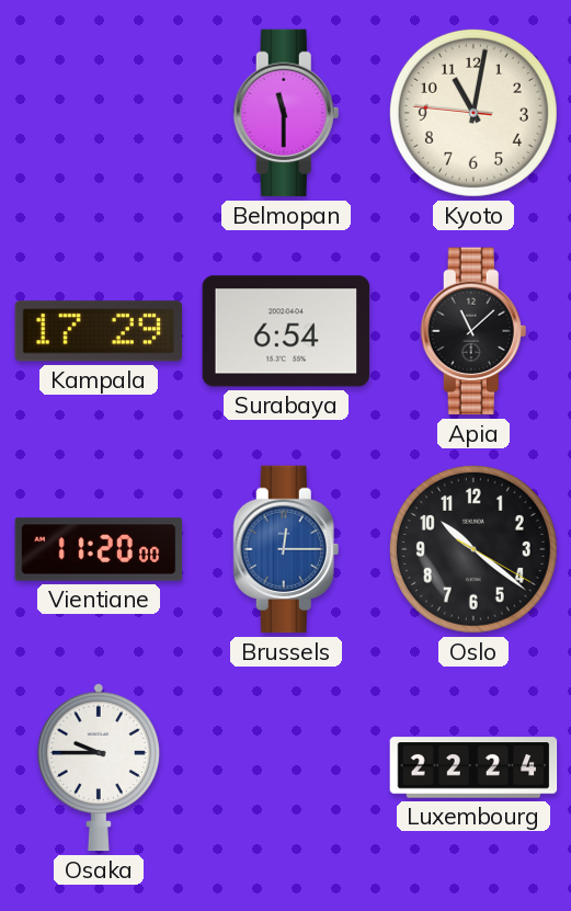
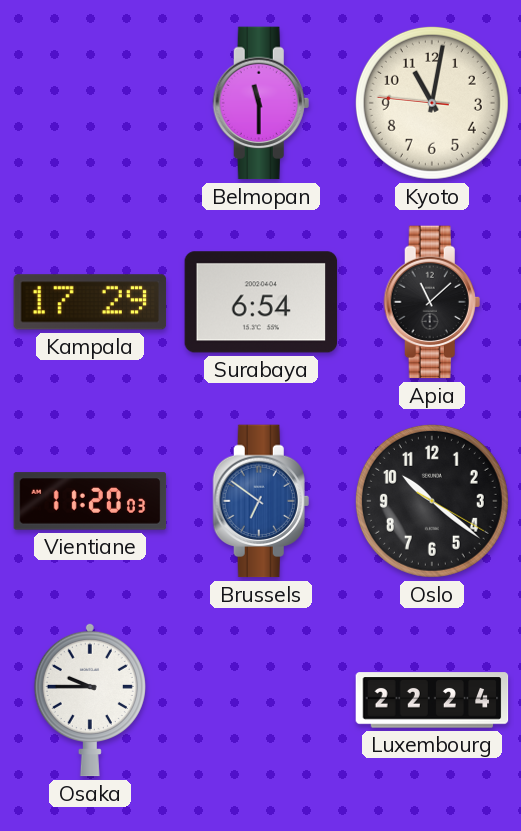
Vientiane: 11:20:00 -> 11:20:03
Brussels: 12:15 -> 6:51
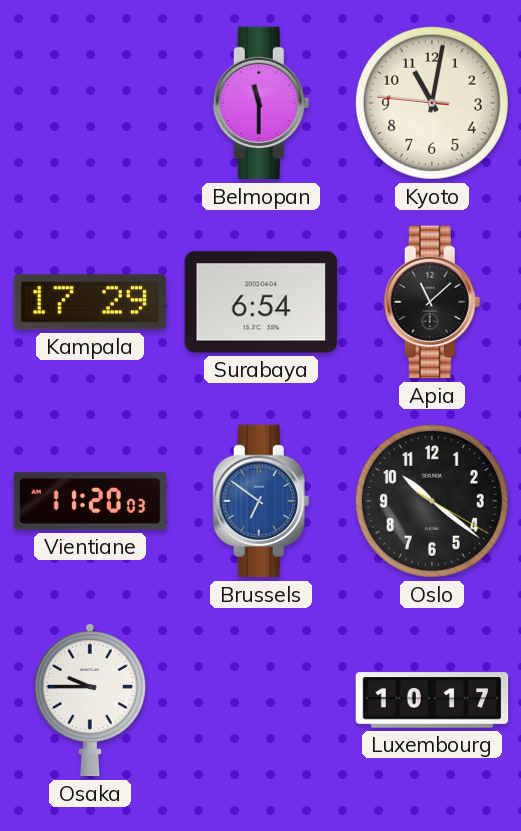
Luxembourg: 22:24 -> 10:17
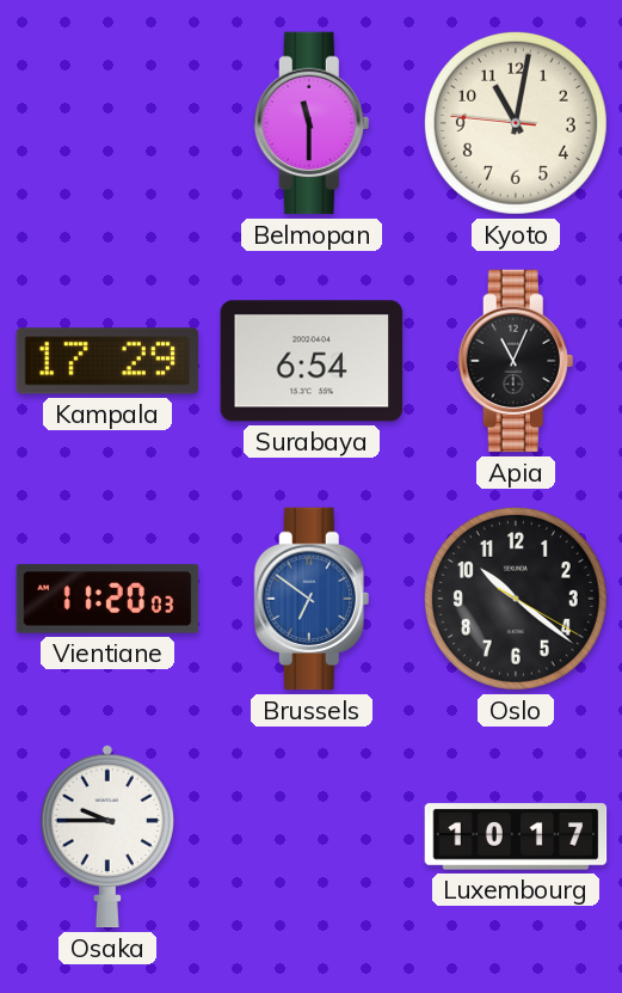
Apia: 11:08 -> 11:04
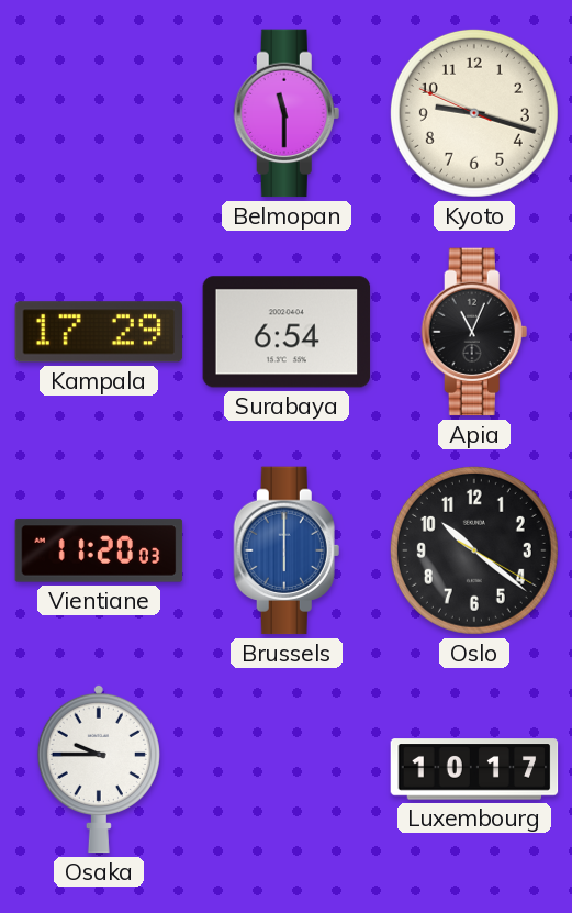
Kyoto: 11:01 -> 9:17
Brussels: 6:51 -> 6:00
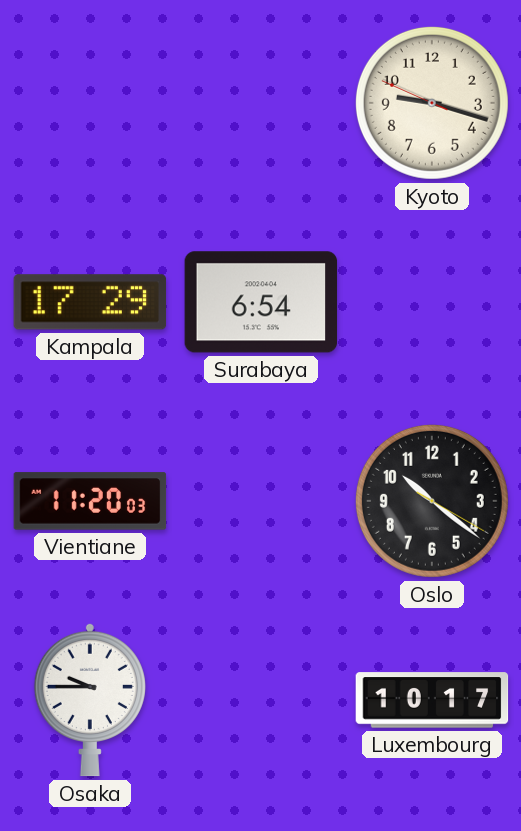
Belmopan: 11:30 -> none
Apia: 11:04 -> none
Brussels: 6:00 -> none
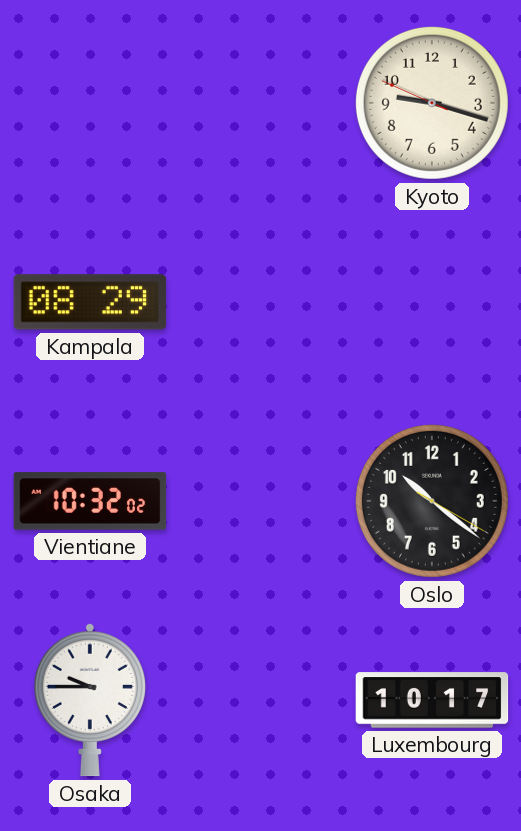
Kampala: 17:29 -> 08:29
Surabaya: 6:54 -> none
Vientiane: 11:20 -> 10:32
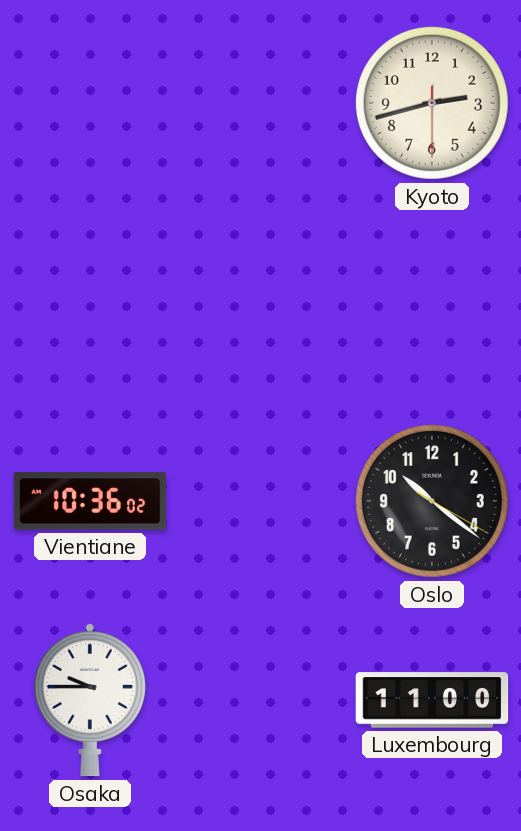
Kyoto: 9:17 -> 2:42
Kampala: 08:29 -> none
Vientiane: 10:32 -> 10:36
Luxembourg: 10:17 -> 11:00
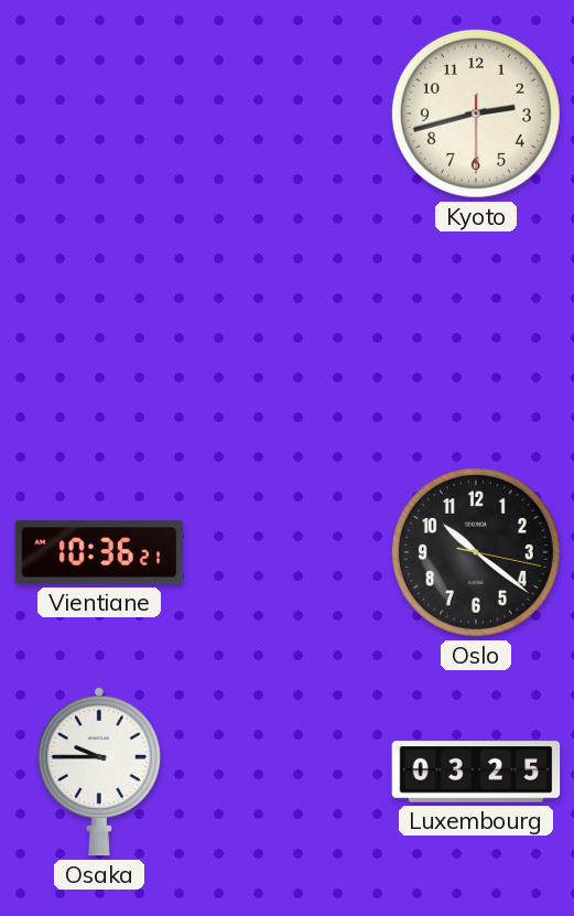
Vientiane: 10:36:02 -> 10:36:21
Oslo: 10:21:20 -> 10:21:17
Luxembourg: 11:00 -> 03:25
